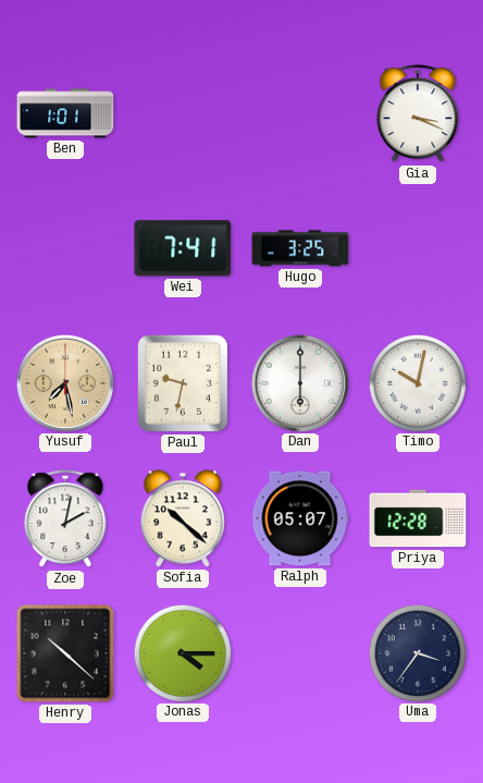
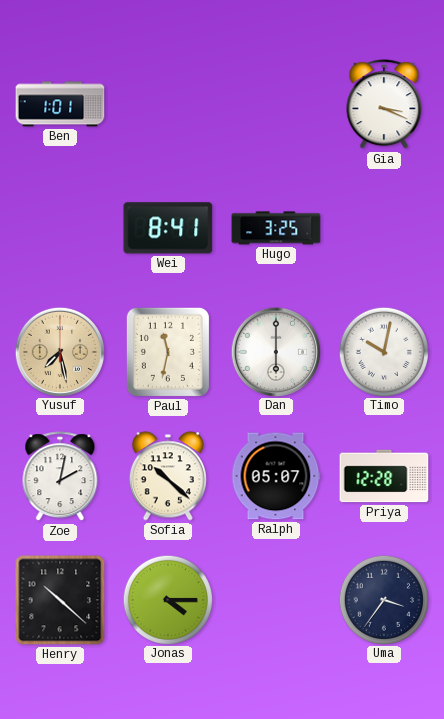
Wei: 7:41 -> 8:41
Paul: 9:32 -> 11:32
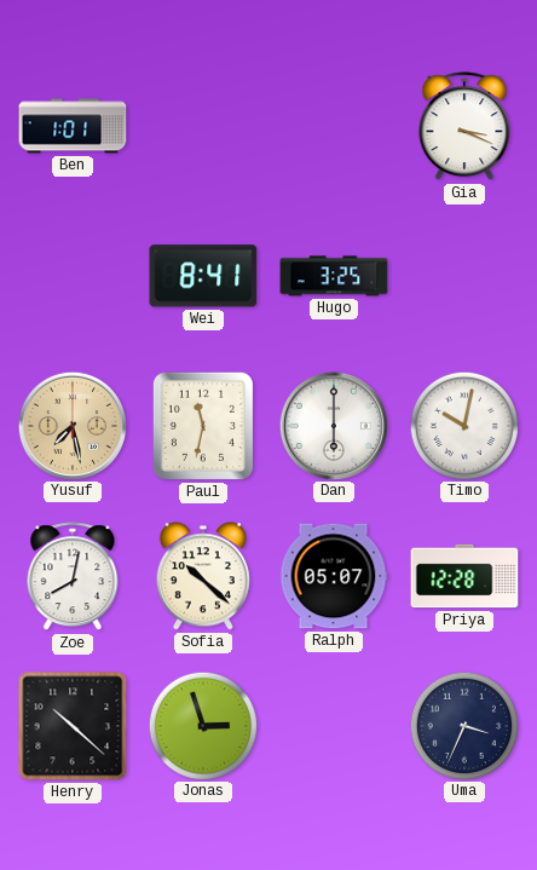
Zoe: 2:02 -> 8:02
Jonas: 4:15 -> 2:57
Uma: 3:36 -> 3:34
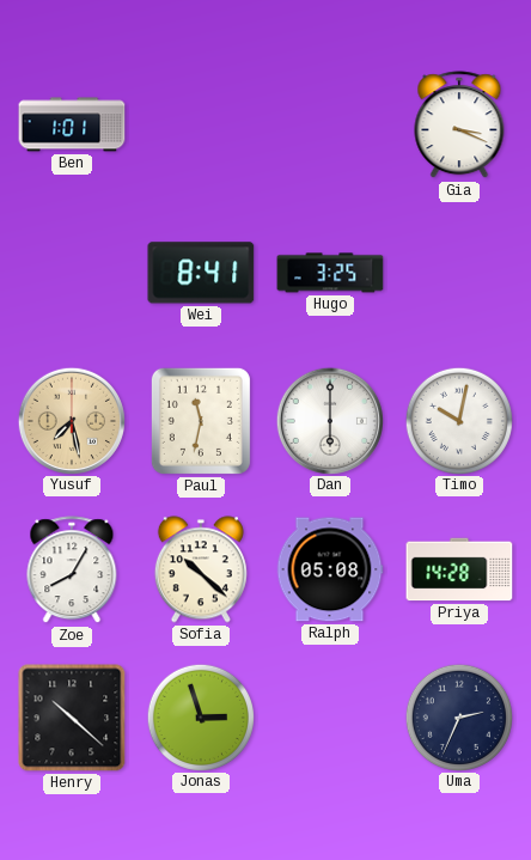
Zoe: 8:02 -> 8:05
Ralph: 05:07 -> 05:08
Priya: 12:28 -> 14:28
Uma: 3:34 -> 2:34
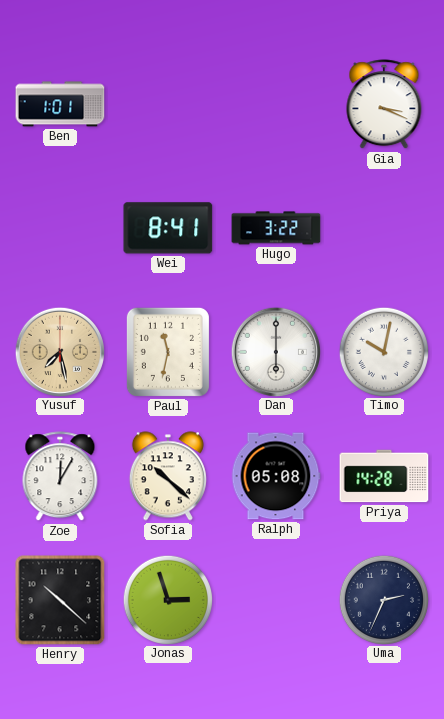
Hugo: 3:25 -> 3:22
Zoe: 8:05 -> 12:05
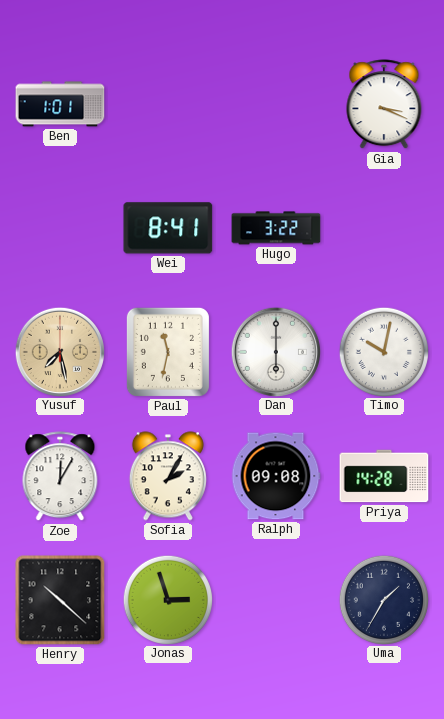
Sofia: 10:22 -> 2:05
Ralph: 05:08 -> 09:08
Uma: 2:34 -> 1:35
